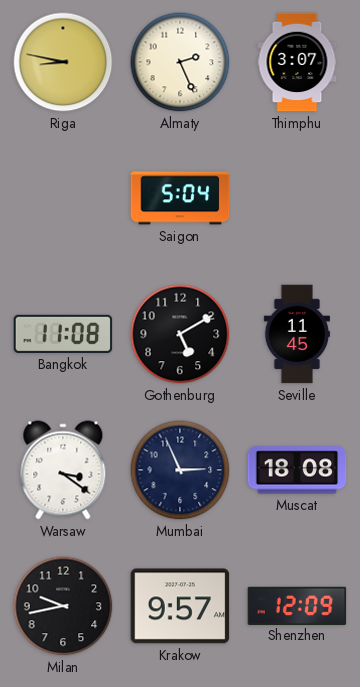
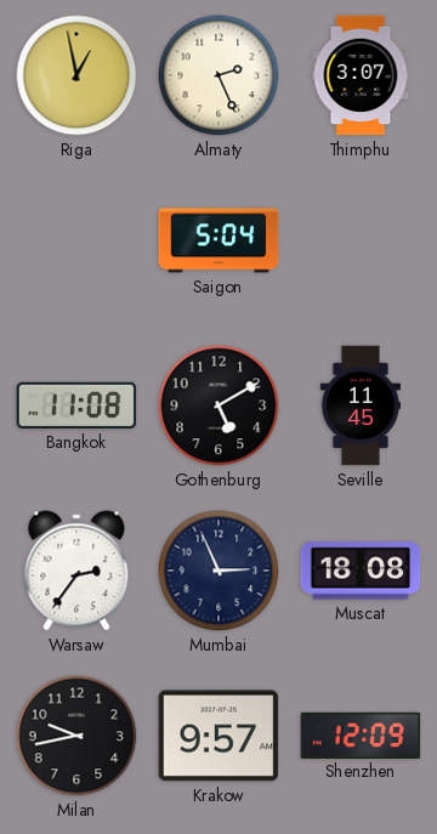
Riga: 8:47 -> 12:58
Warsaw: 3:21 -> 2:36
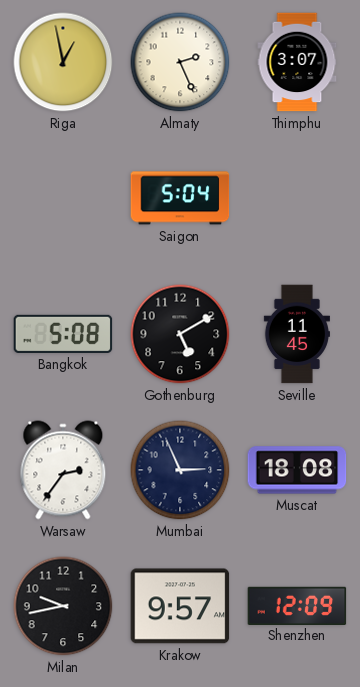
Bangkok: 11:08 -> 5:08
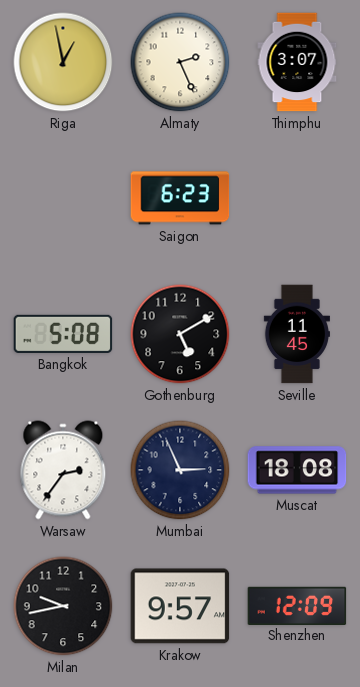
Saigon: 5:04 -> 6:23
